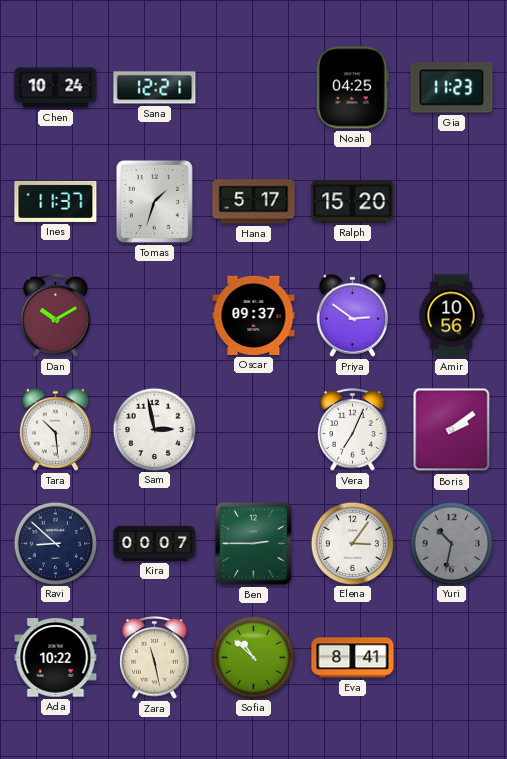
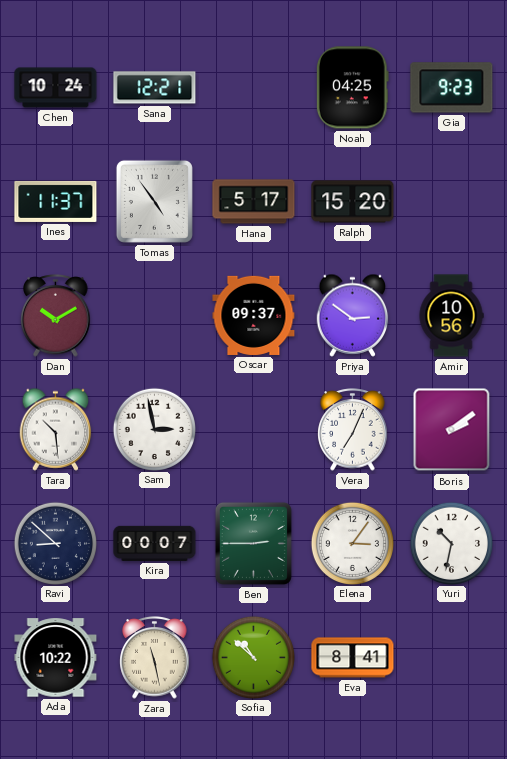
Gia: 11:23 -> 9:23
Tomas: 1:33 -> 4:54
Yuri dial: grey -> white
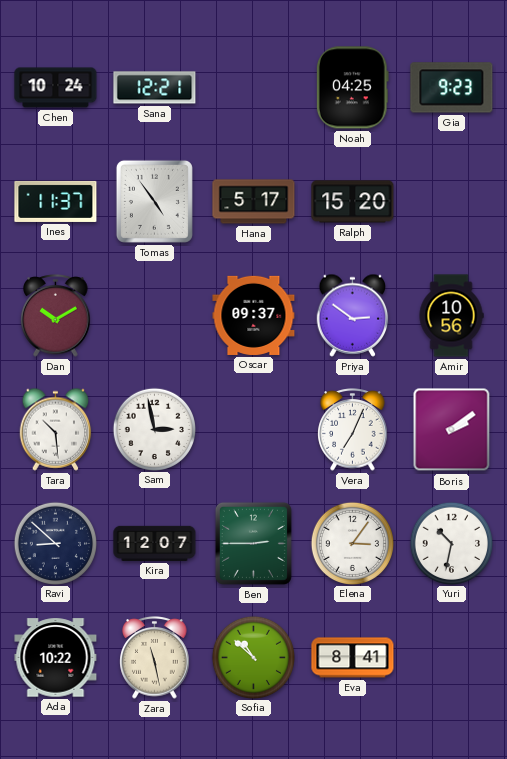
Kira: 00:07 -> 12:07
